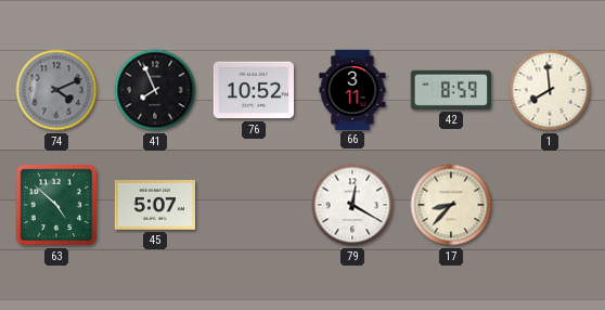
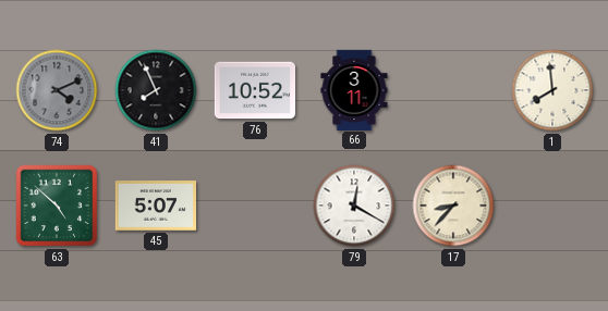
42: 8:59 -> none
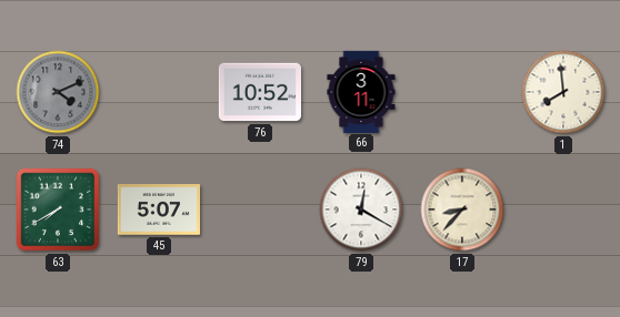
41: 7:56 -> none
63: 4:52 -> 7:40
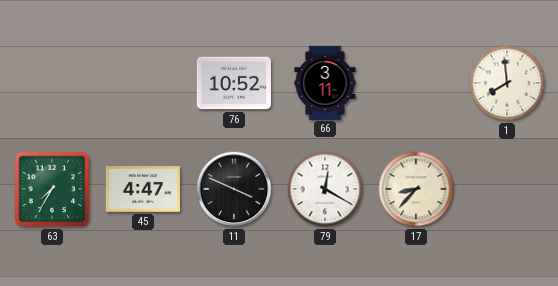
74: 4:11 -> none
63: 7:40 -> 7:35
45: 5:07 -> 4:47
11: none -> 3:49
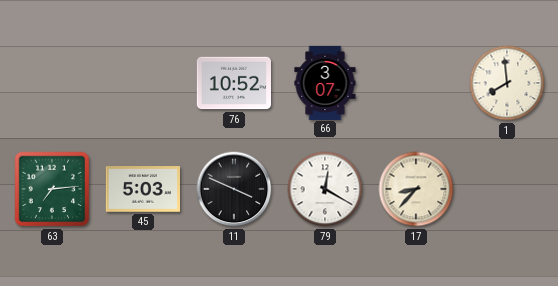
66: 3:11 -> 3:07
63: 7:35 -> 7:14
45: 4:47 -> 5:03
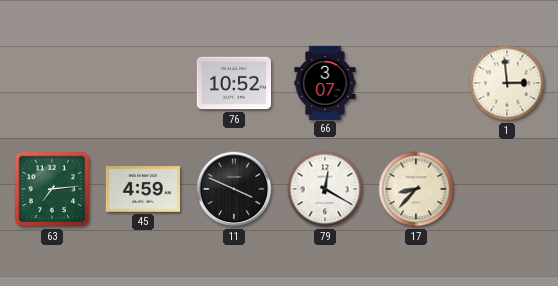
1: 7:59 -> 2:59
45: 5:03 -> 4:59
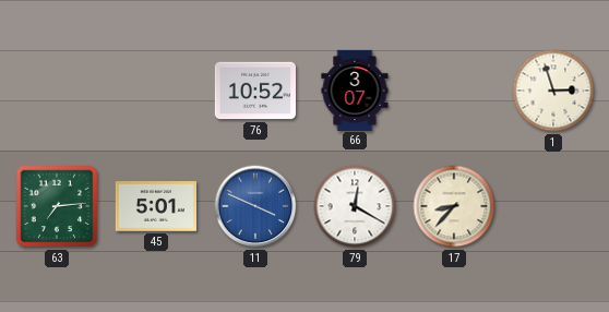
1: 2:59 -> 2:57
45: 4:59 -> 5:01
11 dial: black -> blue
